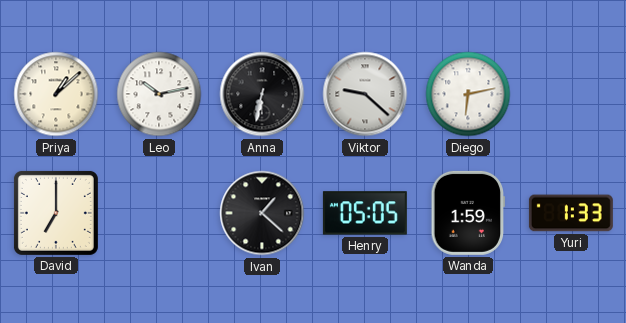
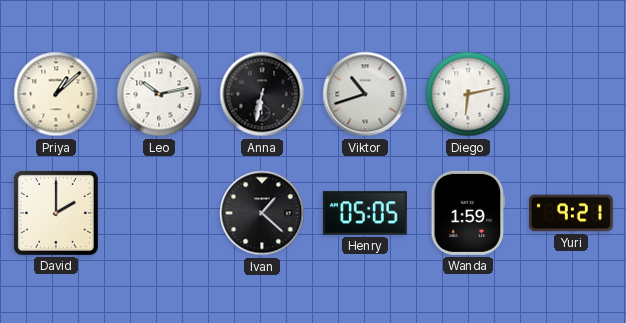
Viktor: 9:22 -> 10:42
David: 7:00 -> 2:00
Yuri: 1:33 -> 9:21
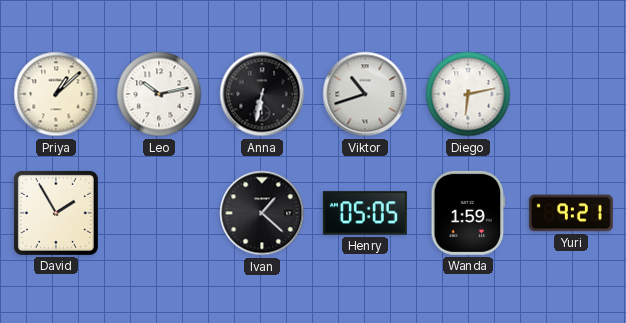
David: 2:00 -> 1:55
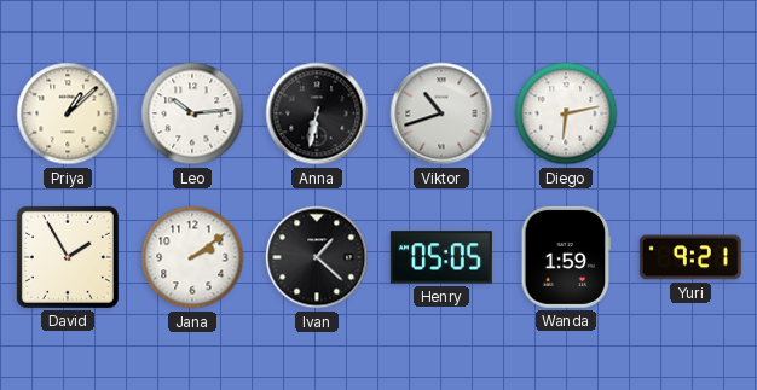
Leo: 10:13 -> 10:14
Jana: none -> 2:09
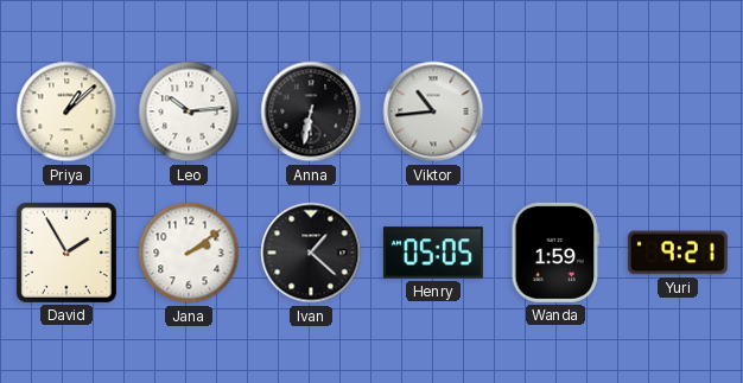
Viktor: 10:42 -> 10:44
Diego: 6:13 -> none
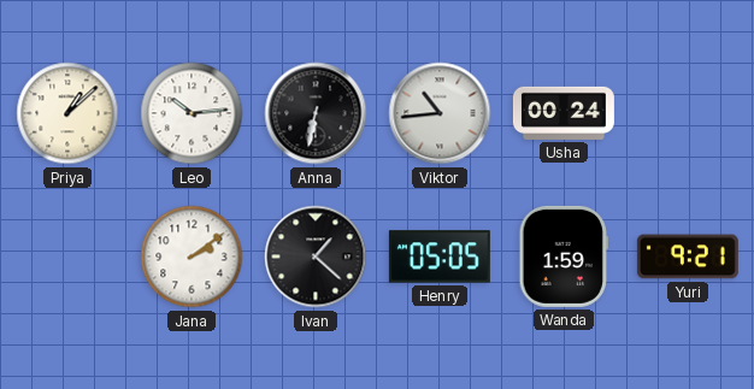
Usha: none -> 00:24
David: 1:55 -> none
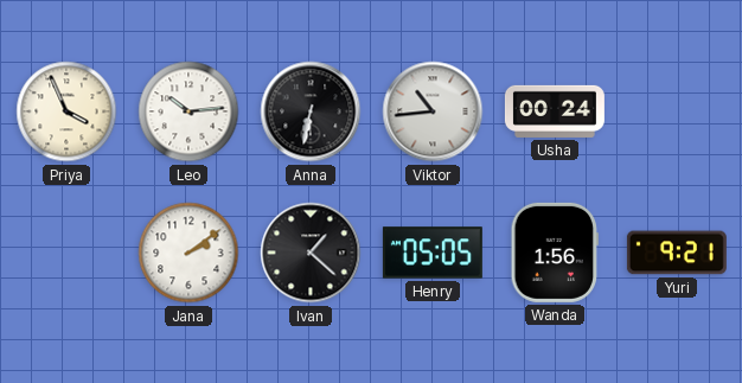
Priya: 1:08 -> 3:56
Wanda: 1:59 -> 1:56
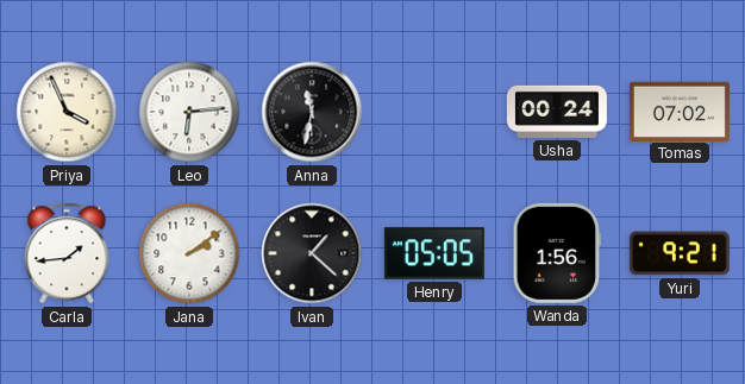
Leo: 10:14 -> 6:14
Anna: 6:32 -> 11:32
Viktor: 10:44 -> none
Tomas: none -> 07:02
Carla: none -> 1:44
